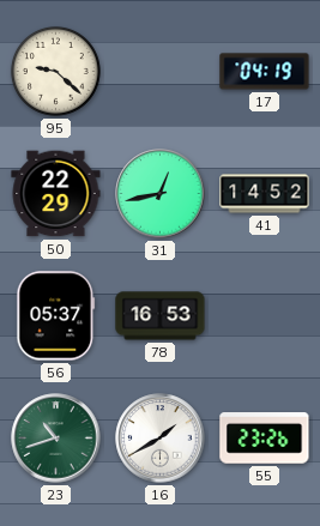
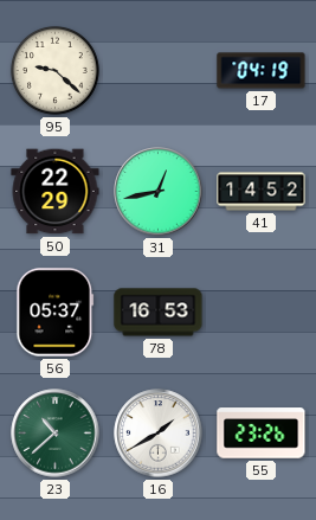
23: 10:42 -> 10:38
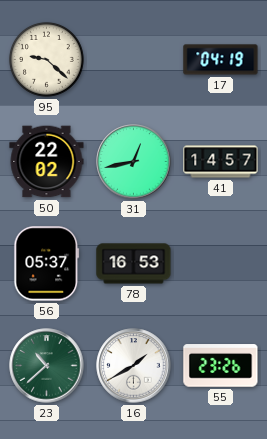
50: 22:29 -> 22:02
41: 14:52 -> 14:57
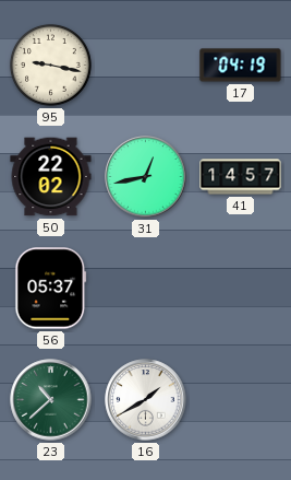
95: 9:22 -> 9:17
78: 16:53 -> none
55: 23:26 -> none
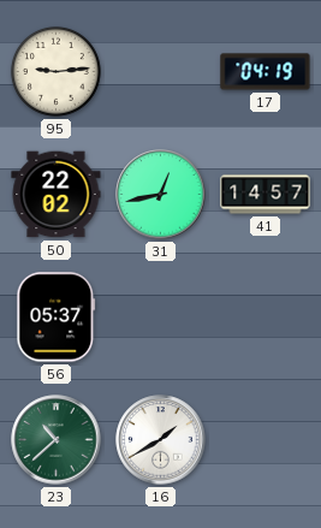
95: 9:17 -> 9:14
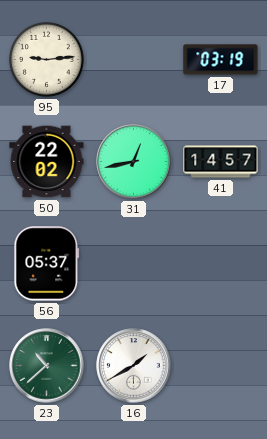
17: 04:19 -> 03:19
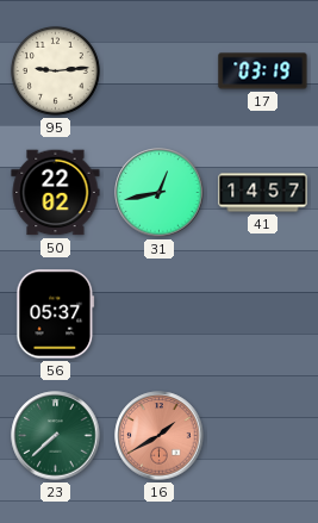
23: 10:38 -> 7:38
16 dial: white -> salmon
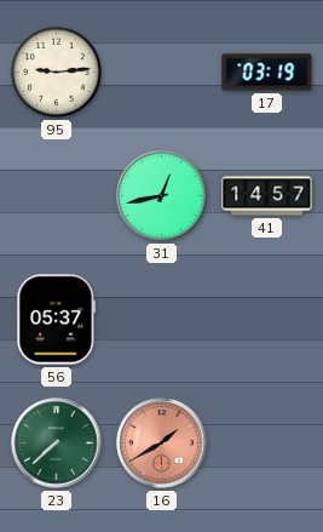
50: 22:02 -> none
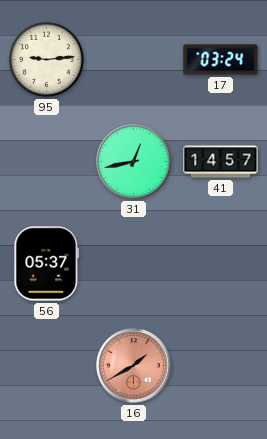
17: 03:19 -> 03:24
23: 7:38 -> none
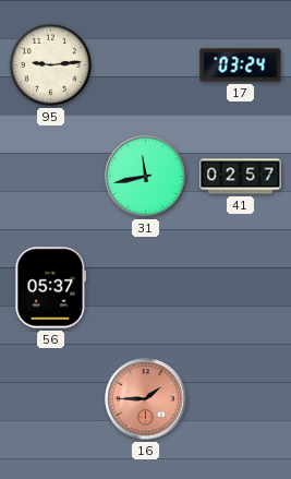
31: 12:43 -> 11:43
41: 14:57 -> 02:57
16: 1:40 -> 1:45
